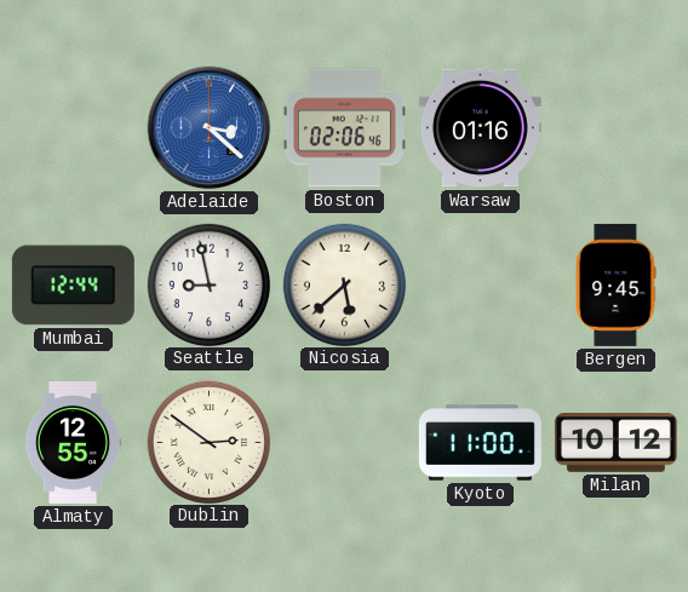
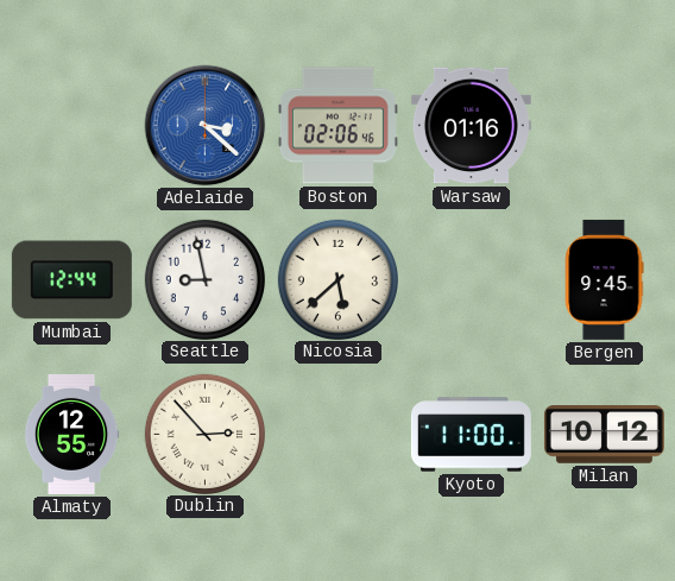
Dublin: 2:51 -> 2:53
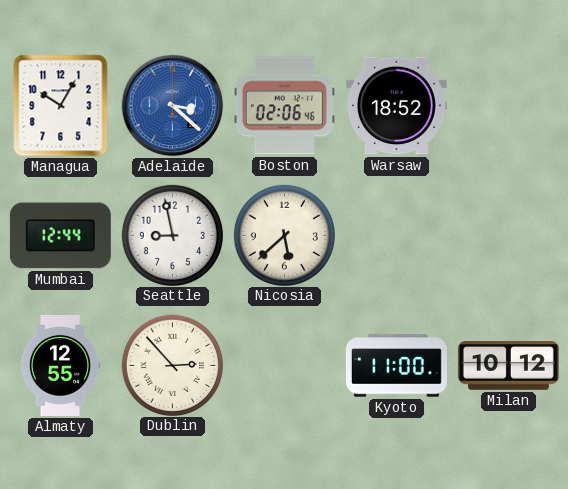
Managua: none -> 10:05
Warsaw: 01:16 -> 18:52
Bergen: 9:45 -> none
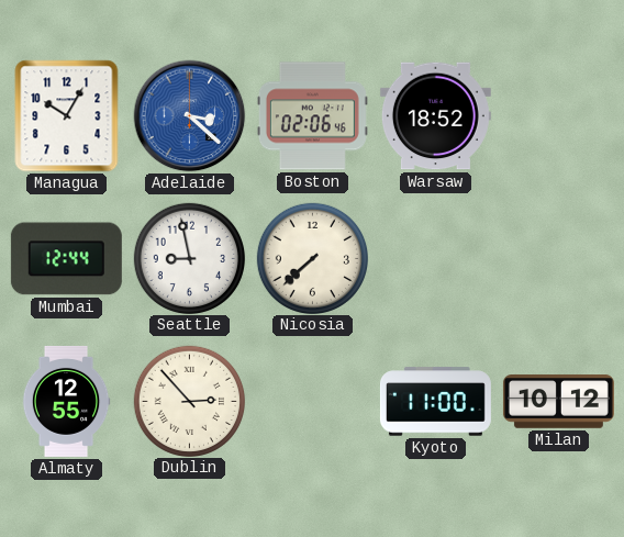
Nicosia: 5:38 -> 7:38
